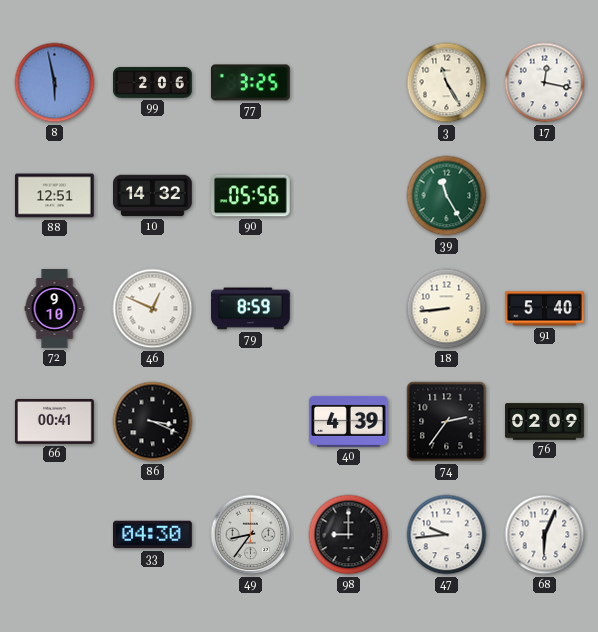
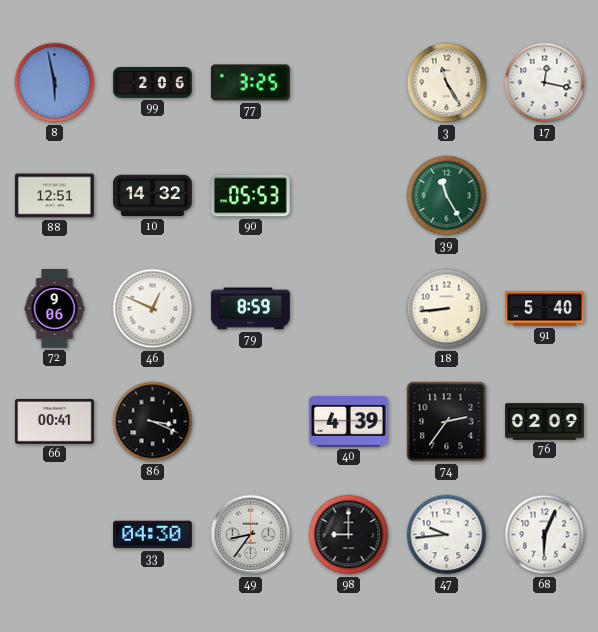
90: 05:56 -> 05:53
72: 9:10 -> 9:06
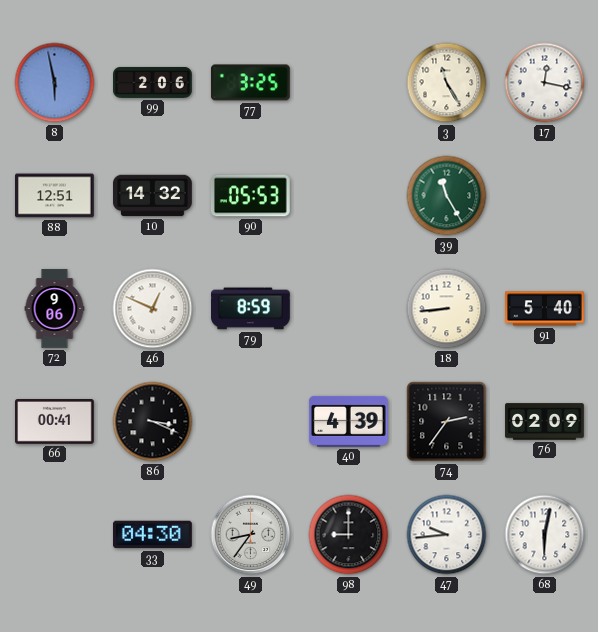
68: 6:04 -> 6:02
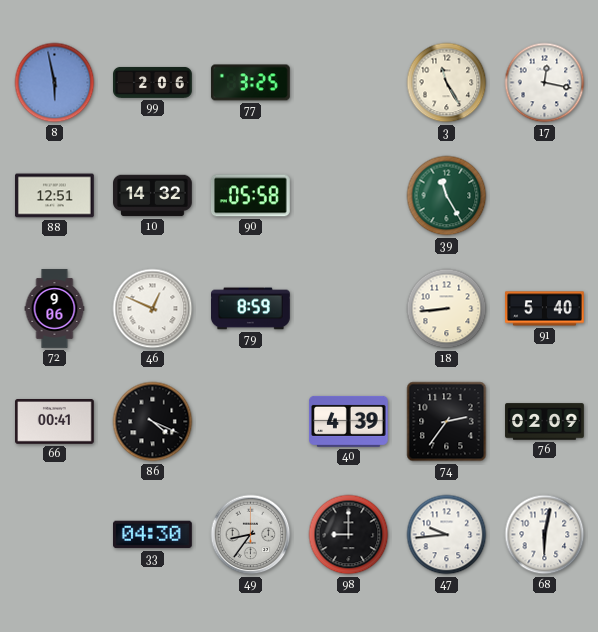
90: 05:53 -> 05:58
86: 3:19 -> 4:19
